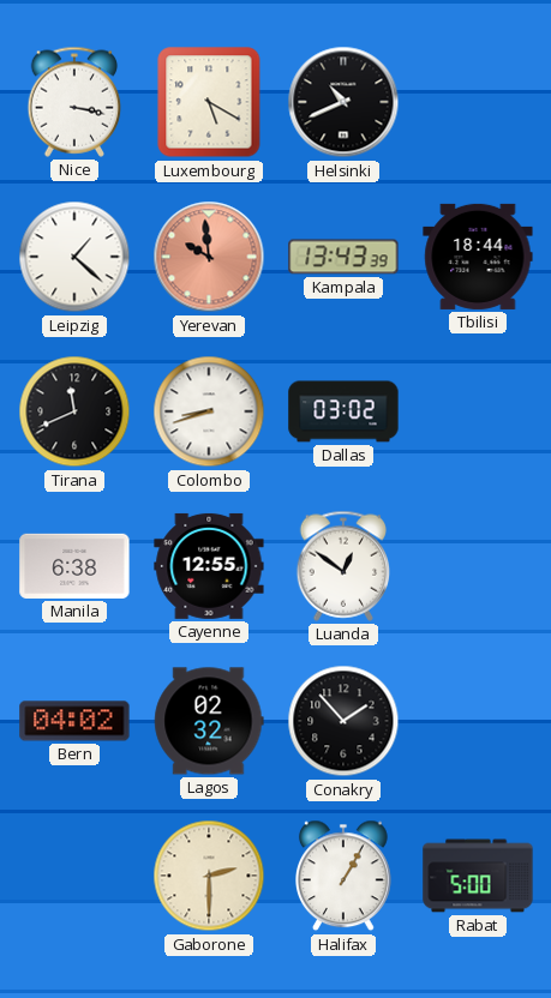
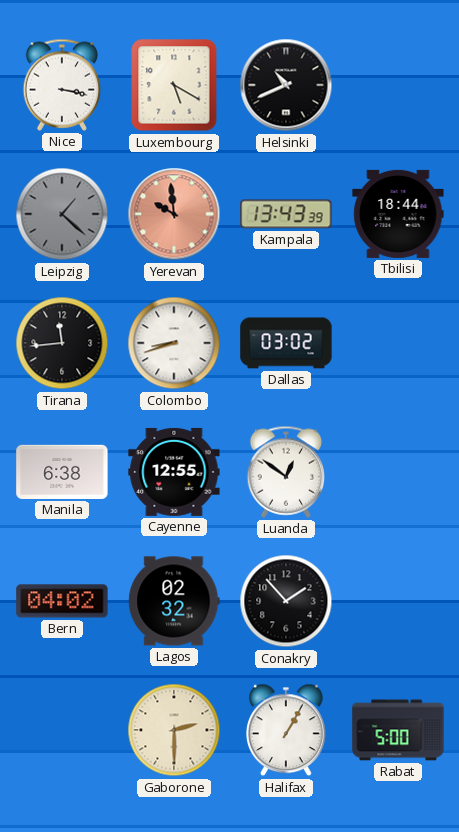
Leipzig dial: white -> grey
Tirana: 11:41 -> 11:44
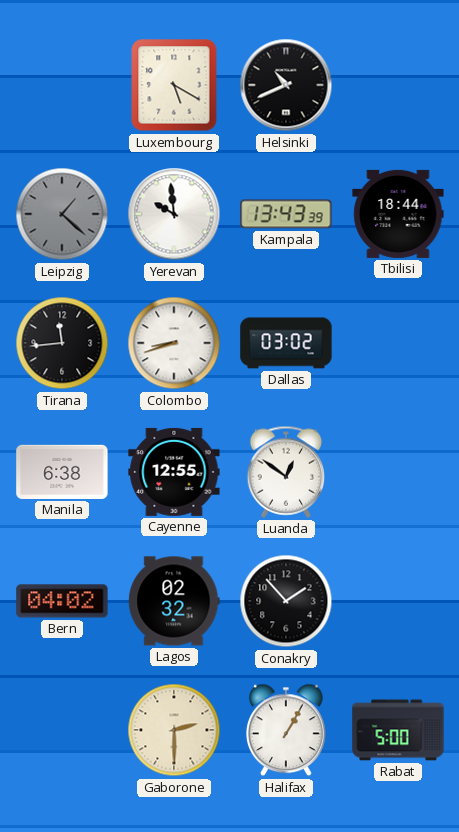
Nice: 3:17 -> none
Yerevan dial: salmon -> white
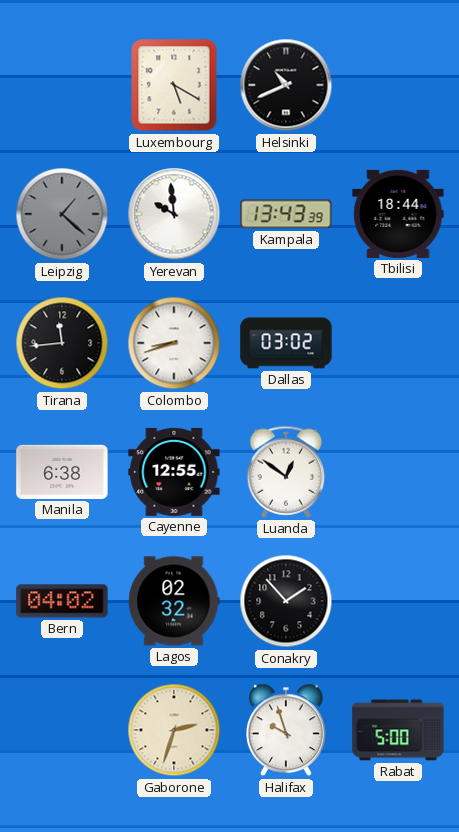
Gaborone: 2:30 -> 2:33
Halifax: 1:05 -> 9:57
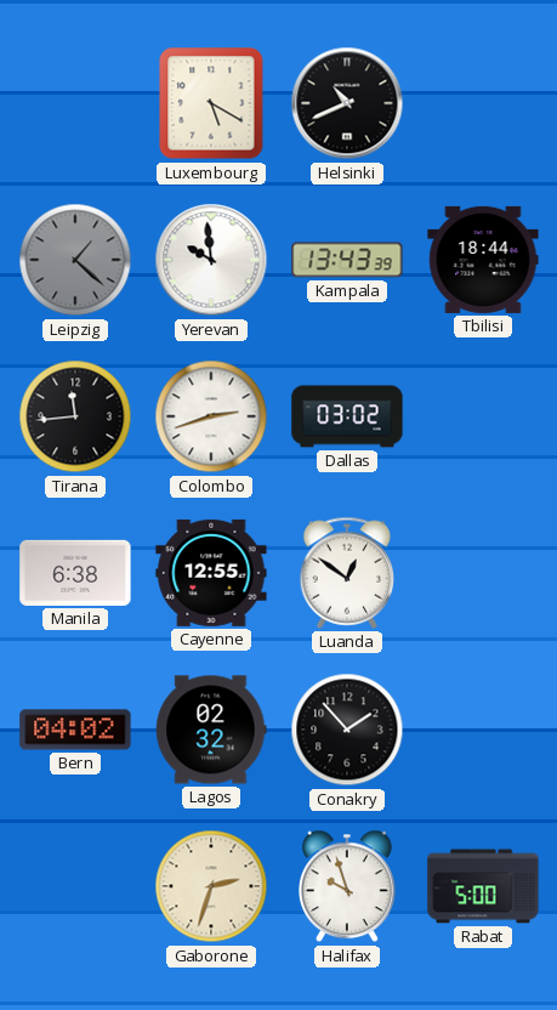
Colombo: 8:42 -> 2:42
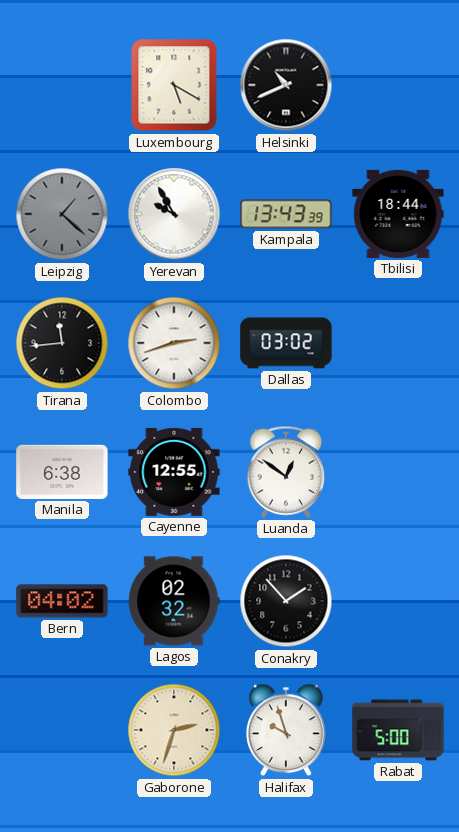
Yerevan: 9:59 -> 9:55
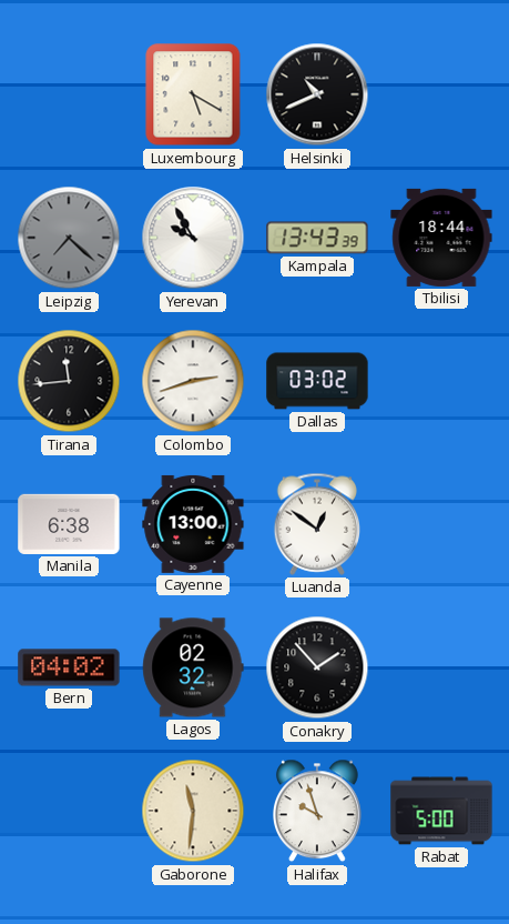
Leipzig: 1:22 -> 7:22
Cayenne: 12:55 -> 13:00
Gaborone: 2:33 -> 11:31
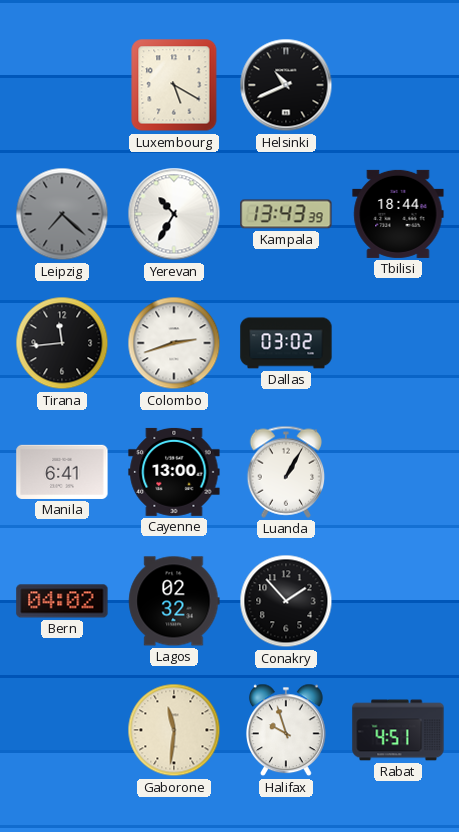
Yerevan: 9:55 -> 10:35
Manila: 6:38 -> 6:41
Luanda: 12:51 -> 1:05
Rabat: 5:00 -> 4:51
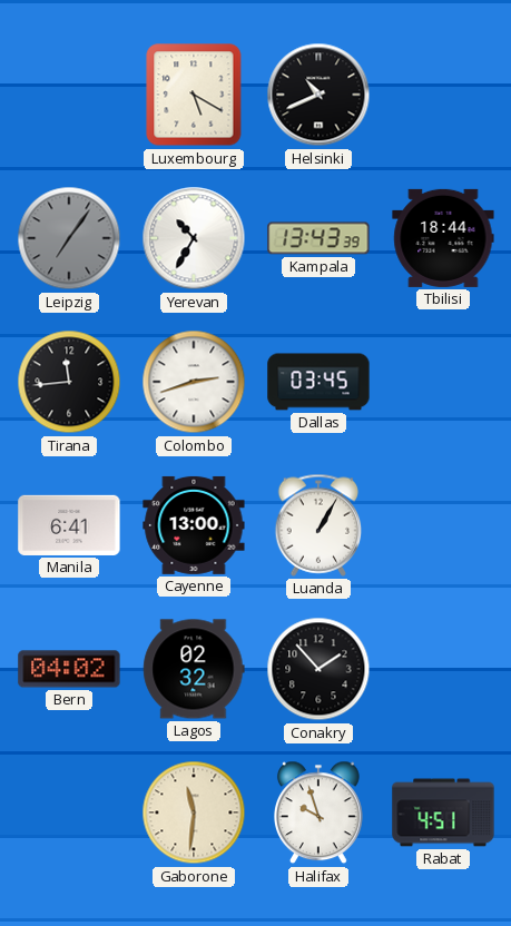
Leipzig: 7:22 -> 7:06
Dallas: 03:02 -> 03:45
